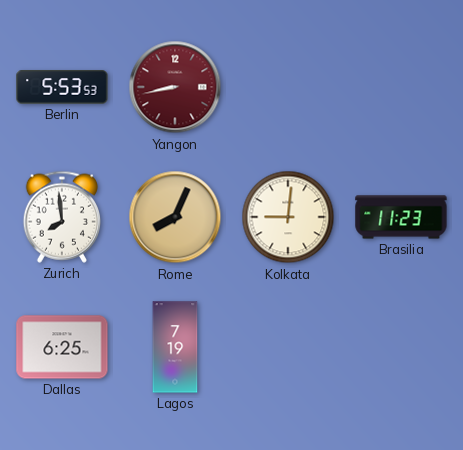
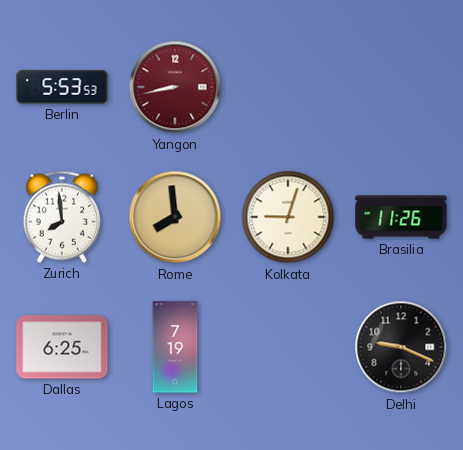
Rome: 8:04 -> 7:59
Kolkata: 9:01 -> 9:03
Brasilia: 11:23 -> 11:26
Delhi: none -> 9:19
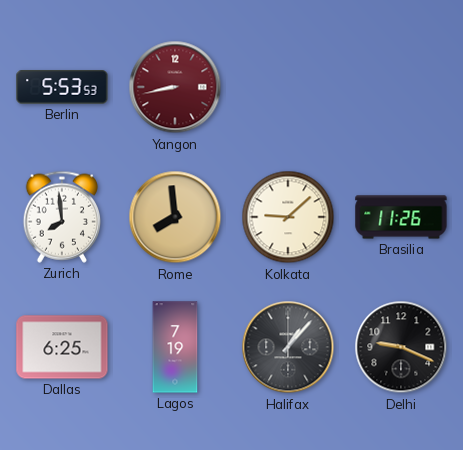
Kolkata: 9:03 -> 9:08
Halifax: none -> 1:07
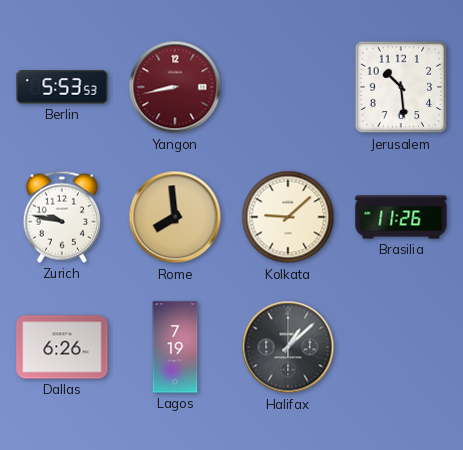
Jerusalem: none -> 10:29
Zurich: 7:59 -> 9:47
Dallas: 6:25 -> 6:26
Halifax: 1:07 -> 1:08
Delhi: 9:19 -> none
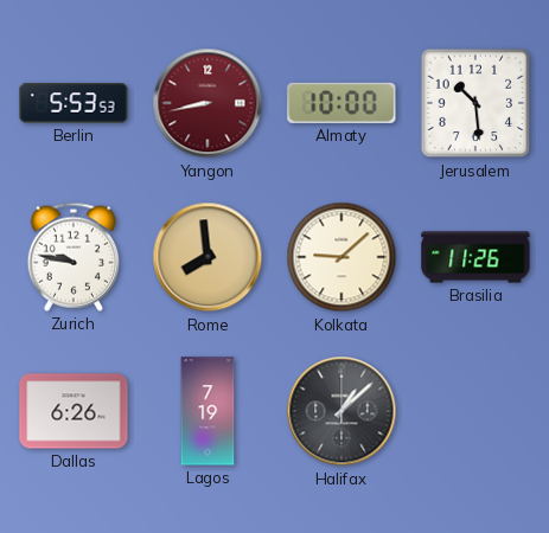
Almaty: none -> 10:00
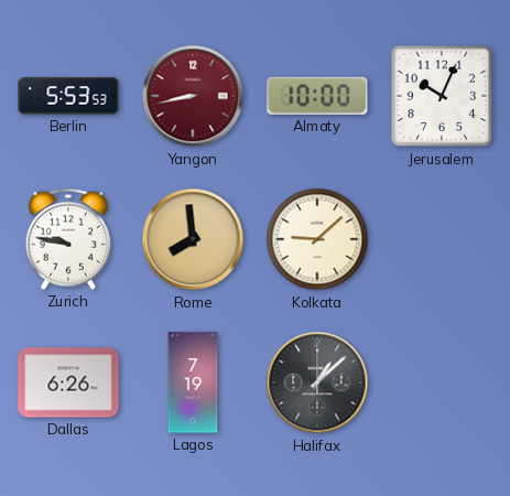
Jerusalem: 10:29 -> 10:04
Brasilia: 11:26 -> none
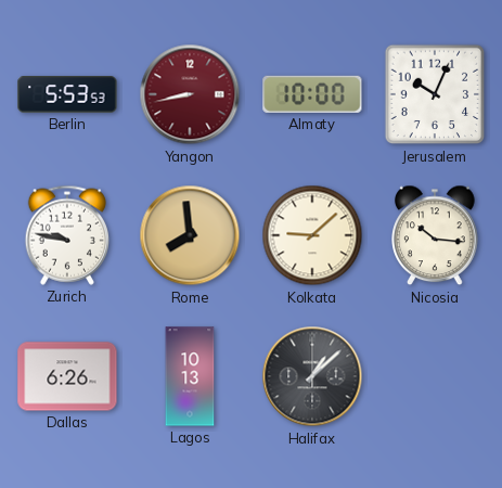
Nicosia: none -> 10:16
Lagos: 7:19 -> 10:13
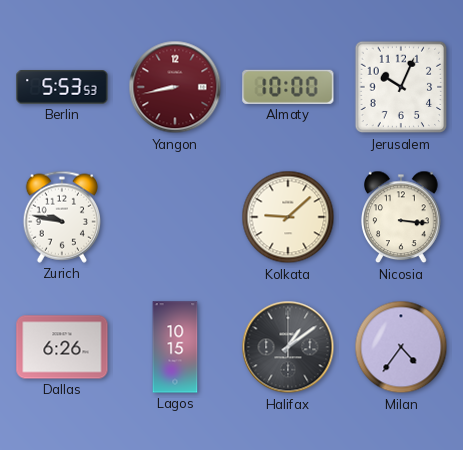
Rome: 7:59 -> none
Nicosia: 10:16 -> 3:16
Lagos: 10:13 -> 10:15
Halifax: 1:08 -> 1:09
Milan: none -> 4:36
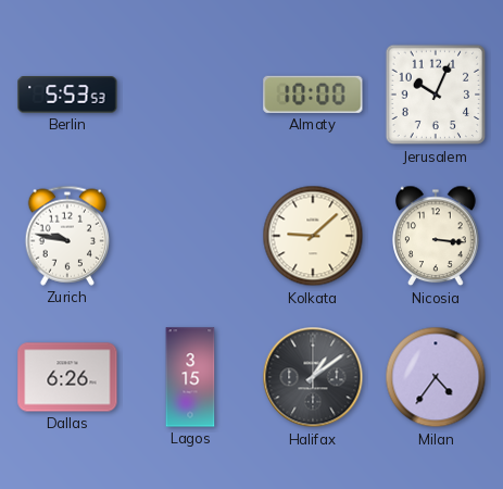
Yangon: 8:43 -> none
Lagos: 10:15 -> 3:15
